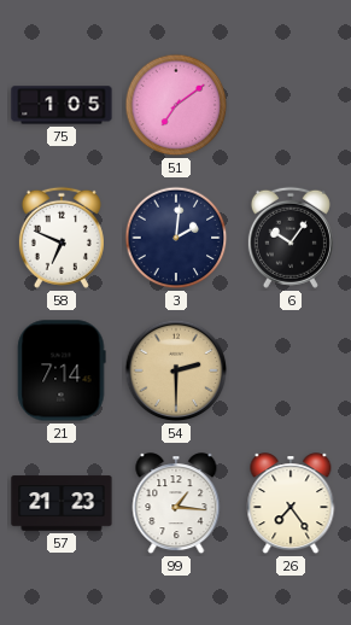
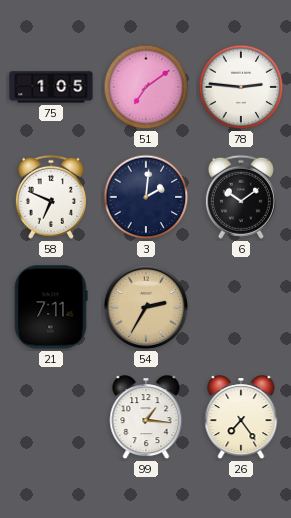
78: none -> 2:46
6: 10:06 -> 10:09
21: 7:14 -> 7:11
54: 2:30 -> 2:35
57: 21:23 -> none
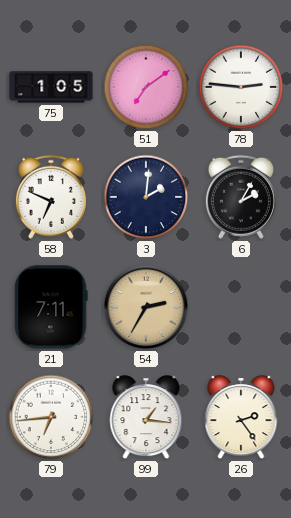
6: 10:09 -> 2:05
79: none -> 6:44
26: 7:24 -> 2:24
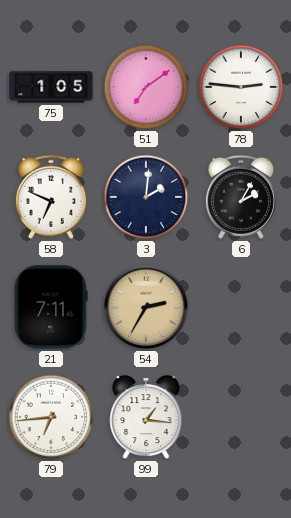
26: 2:24 -> none
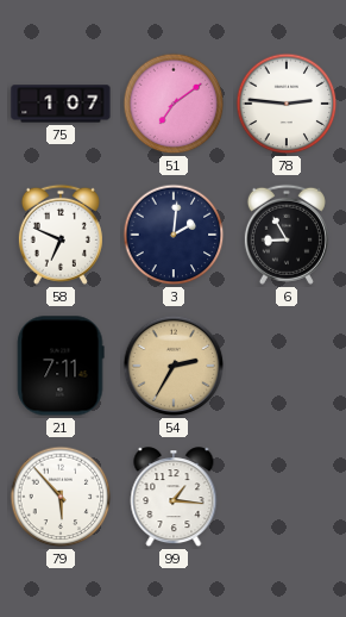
75: 1:05 -> 1:07
6: 2:05 -> 8:55
79: 6:44 -> 5:53
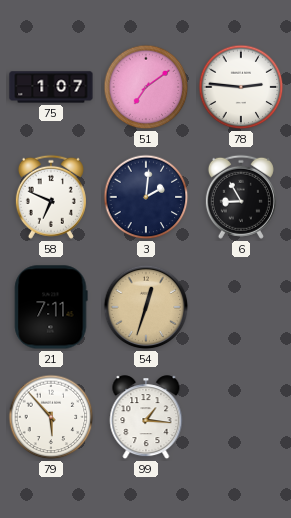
54: 2:35 -> 12:33
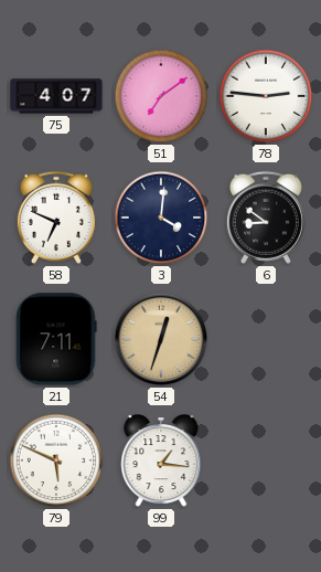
75: 1:07 -> 4:07
3: 2:01 -> 4:01
6: 8:55 -> 8:51
79: 5:53 -> 5:49
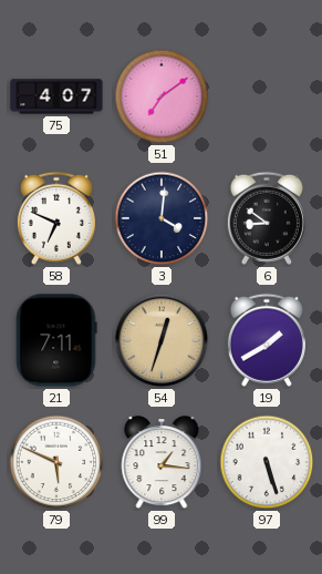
78: 2:46 -> none
19: none -> 1:40
97: none -> 5:27
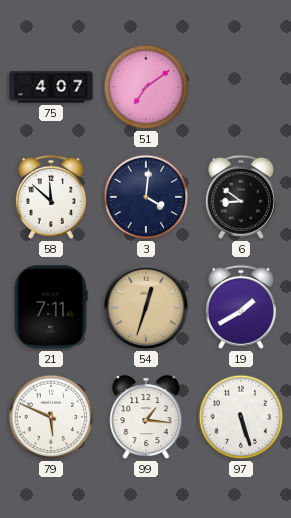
58: 6:49 -> 11:52
